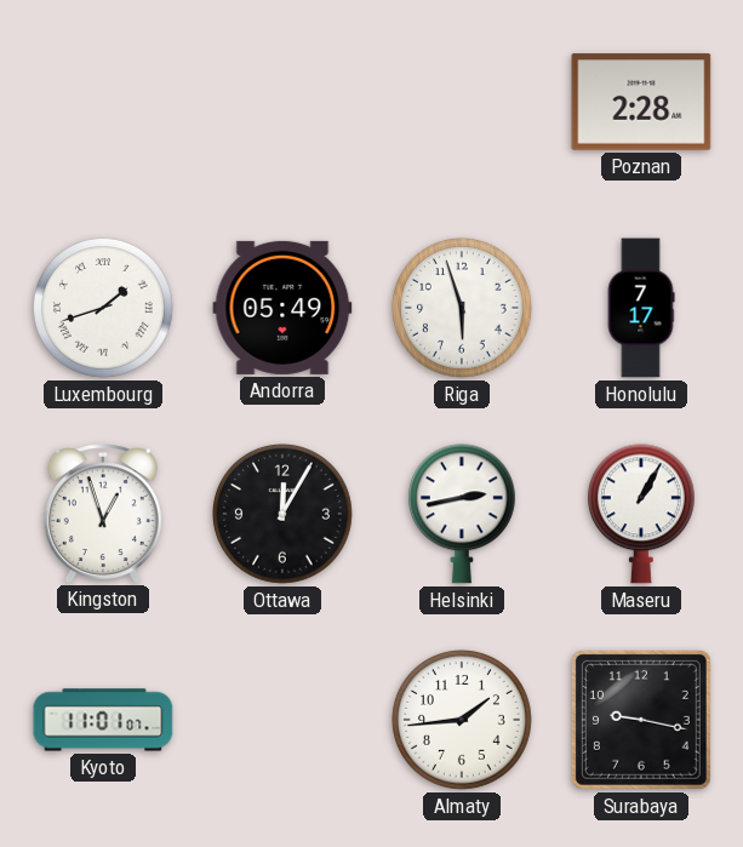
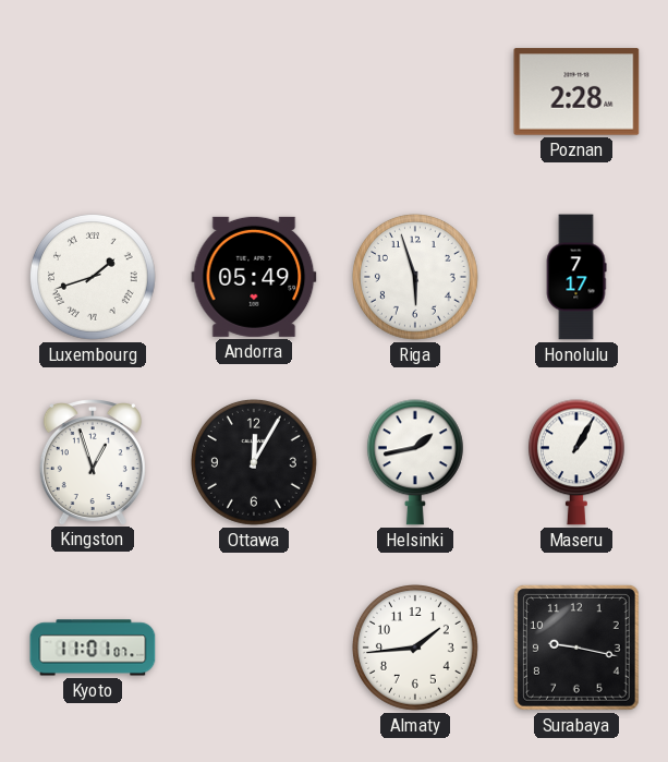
Helsinki: 2:43 -> 1:43
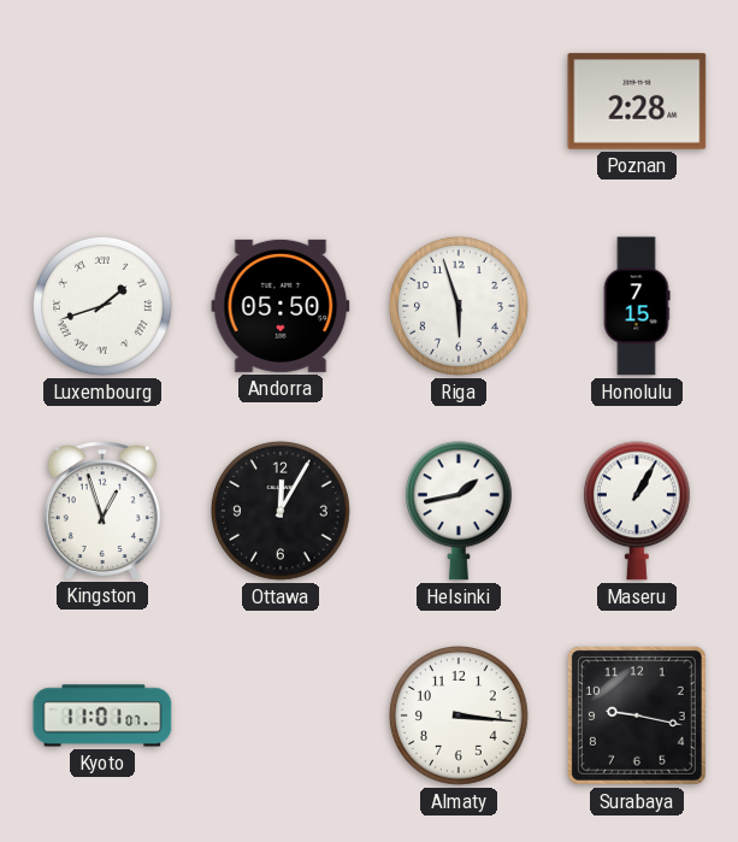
Andorra: 05:49 -> 05:50
Honolulu: 7:17 -> 7:15
Almaty: 1:44 -> 3:16
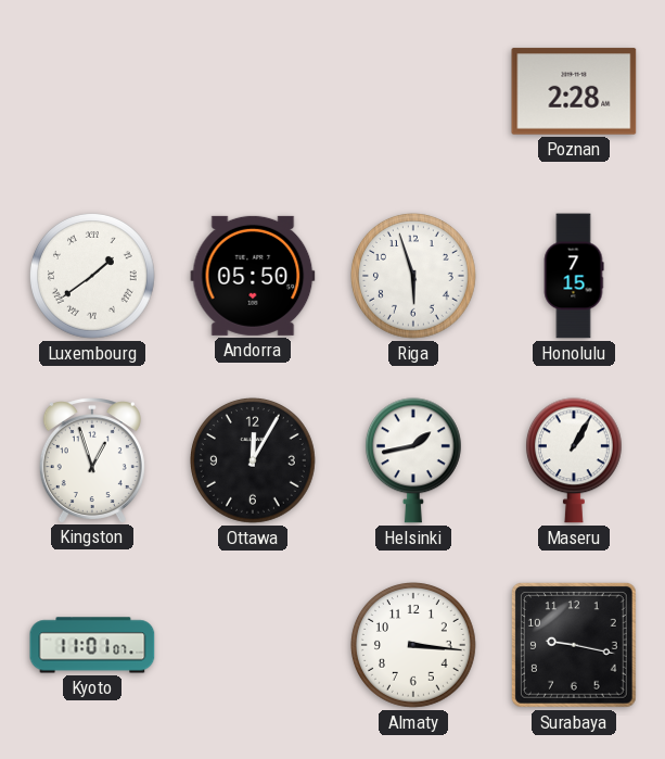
Luxembourg: 1:42 -> 1:39
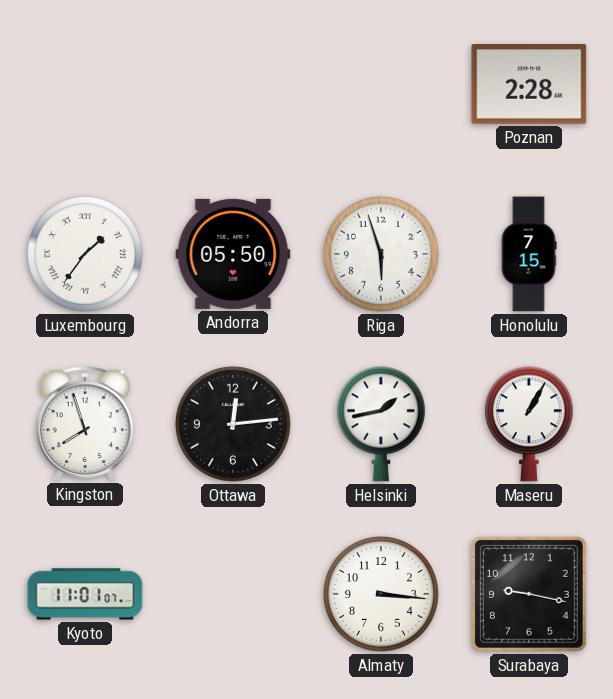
Luxembourg: 1:39 -> 1:36
Kingston: 12:57 -> 7:57
Ottawa: 12:05 -> 12:14
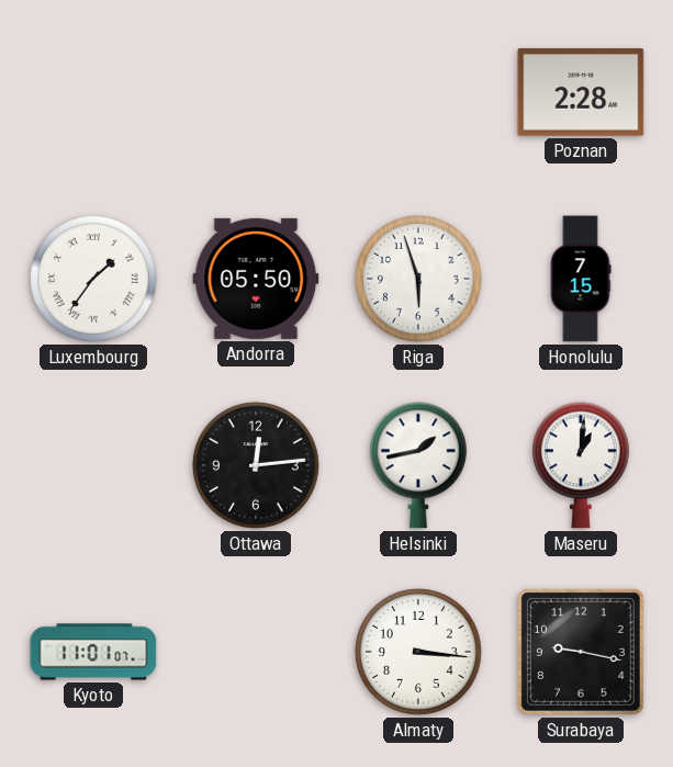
Kingston: 7:57 -> none
Maseru: 1:05 -> 1:01
